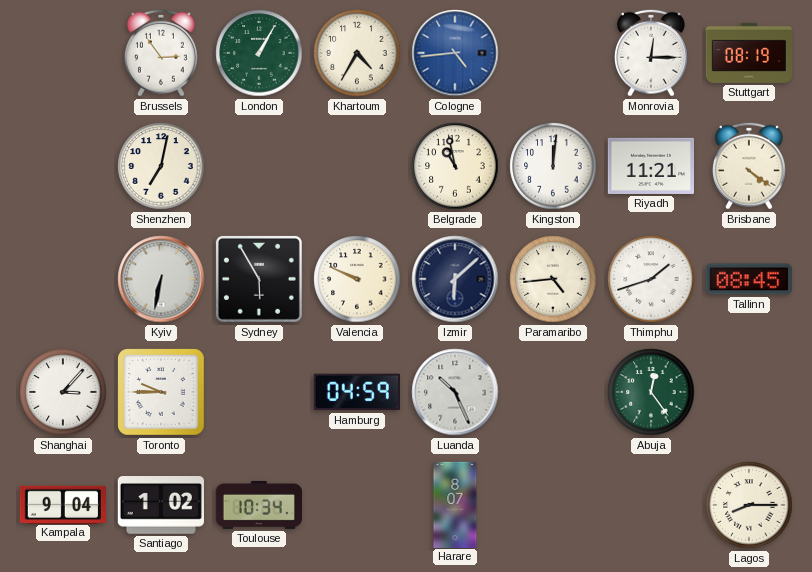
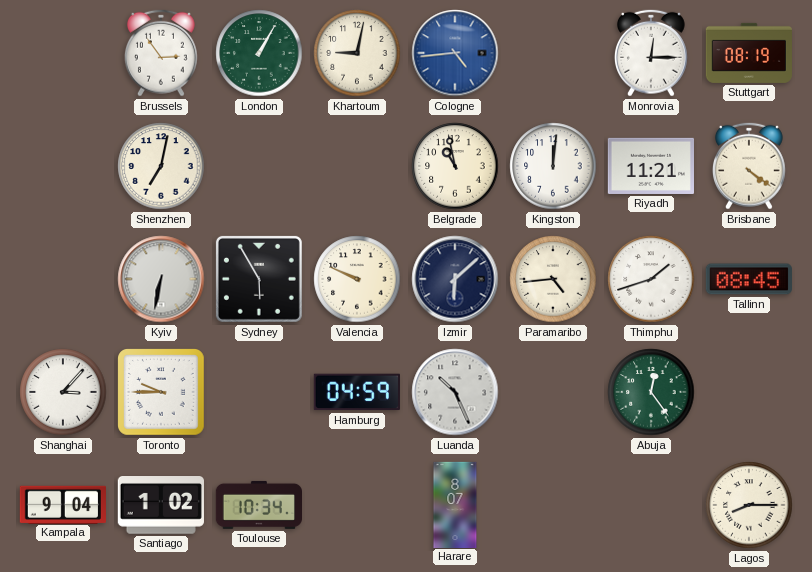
Khartoum: 4:35 -> 9:02
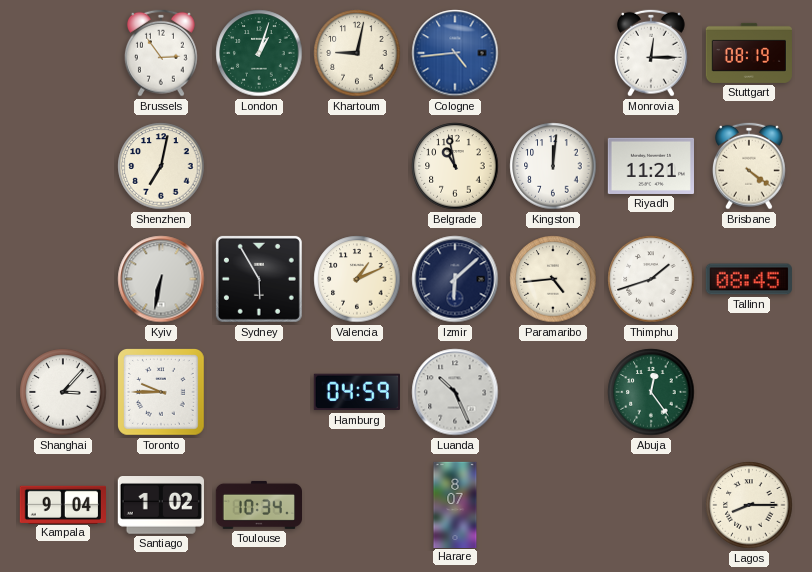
London: 1:05 -> 1:03
Valencia: 9:49 -> 1:11
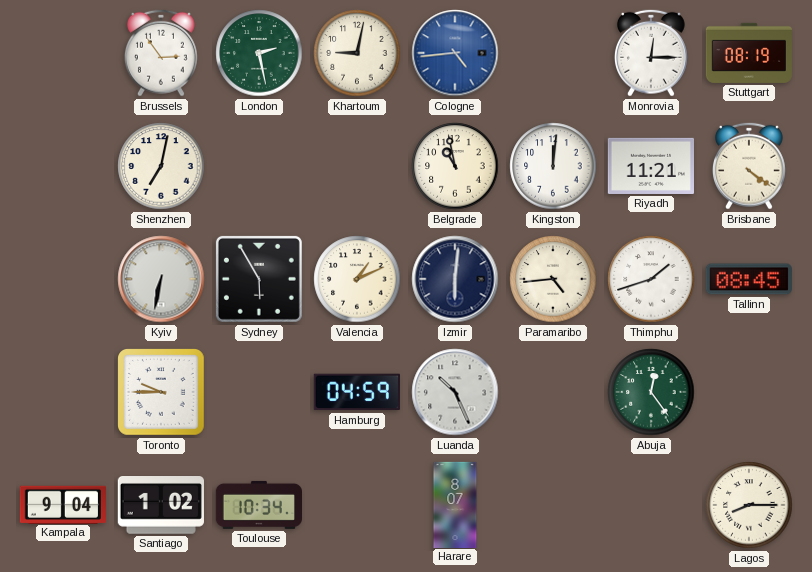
London: 1:03 -> 2:28
Izmir: 6:08 -> 6:01
Shanghai: 3:07 -> none
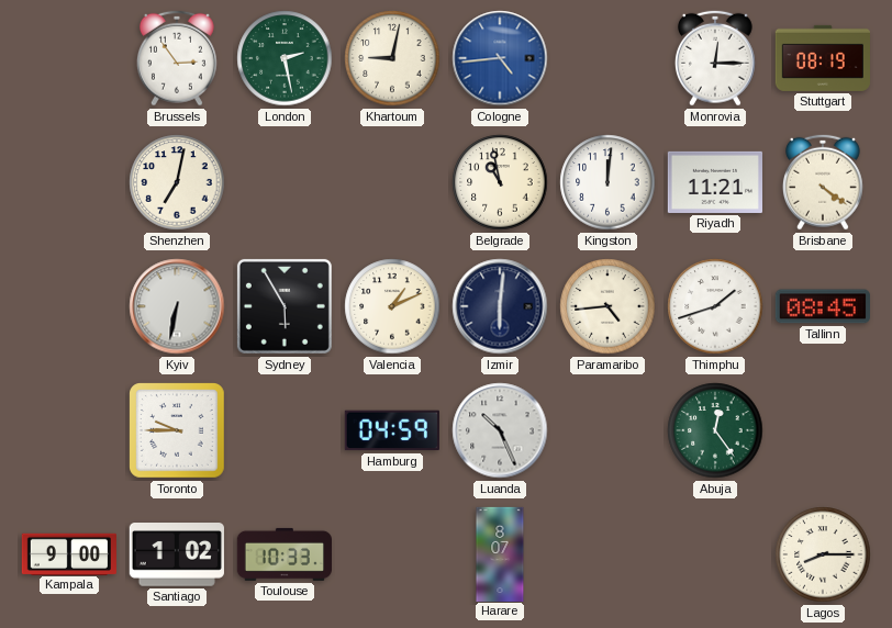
Kampala: 9:04 -> 9:00
Toulouse: 10:34 -> 10:33
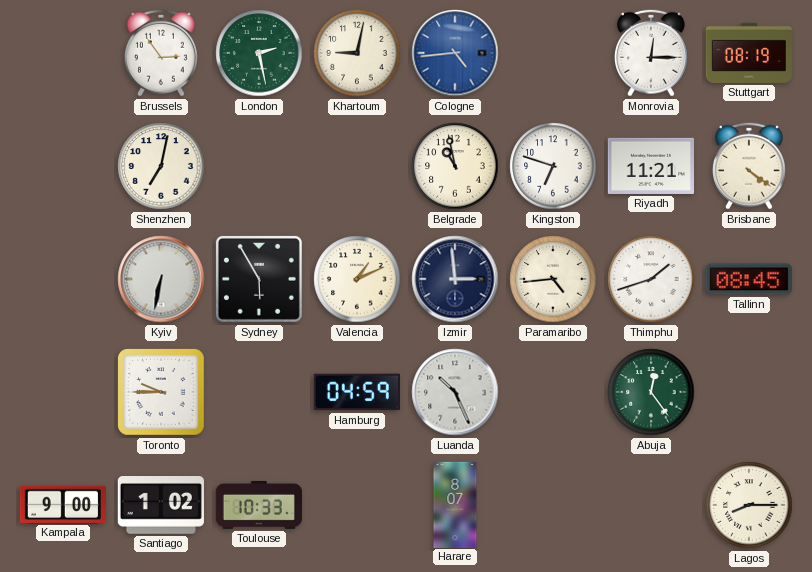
Kingston: 12:01 -> 6:48
Izmir: 6:01 -> 2:59
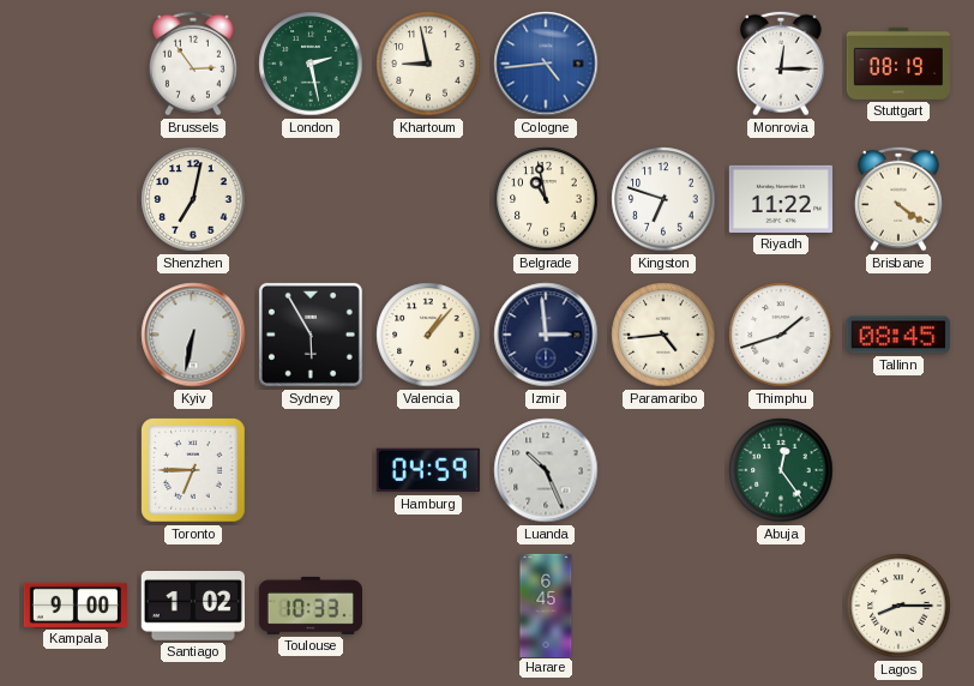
Khartoum: 9:02 -> 8:58
Riyadh: 11:21 -> 11:22
Valencia: 1:11 -> 1:07
Toronto: 9:45 -> 6:45
Harare: 8:07 -> 6:45
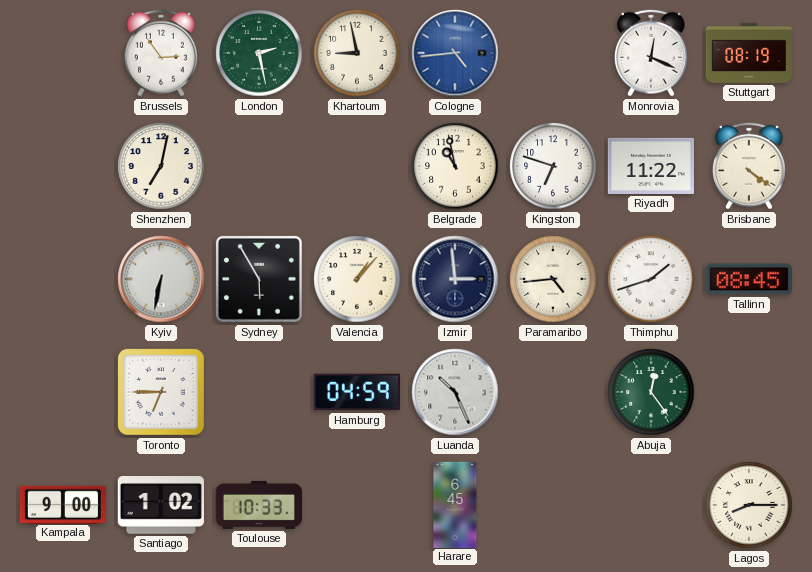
Monrovia: 12:15 -> 12:19
